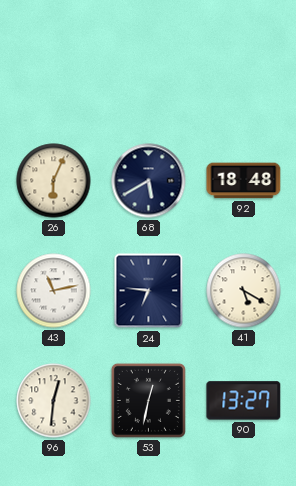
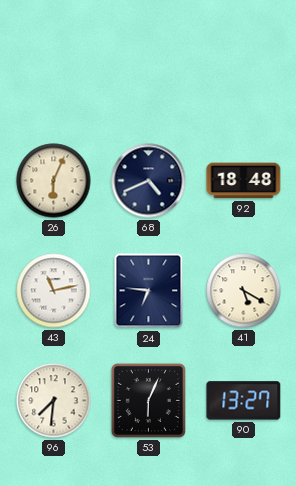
68: 5:40 -> 4:41
96: 12:31 -> 7:31
53: 12:32 -> 6:04
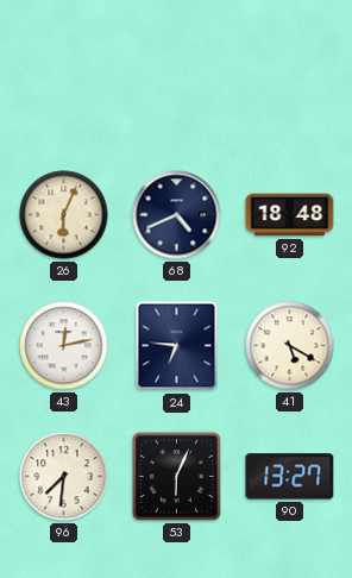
43: 11:13 -> 12:13
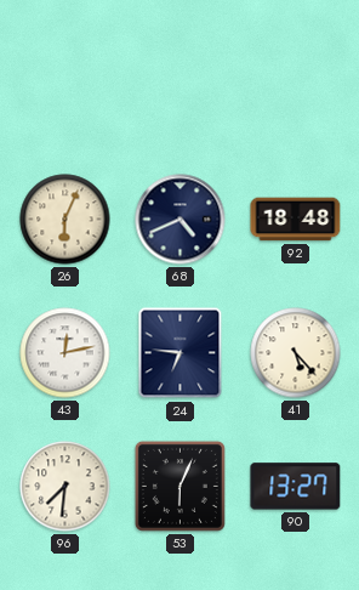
41: 5:20 -> 5:23
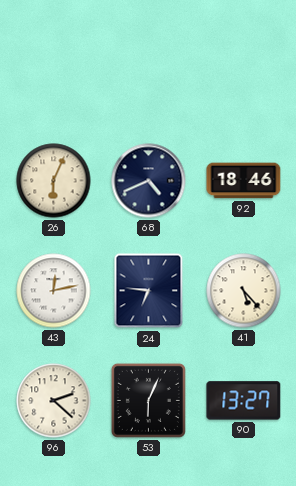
92: 18:48 -> 18:46
96: 7:31 -> 2:22
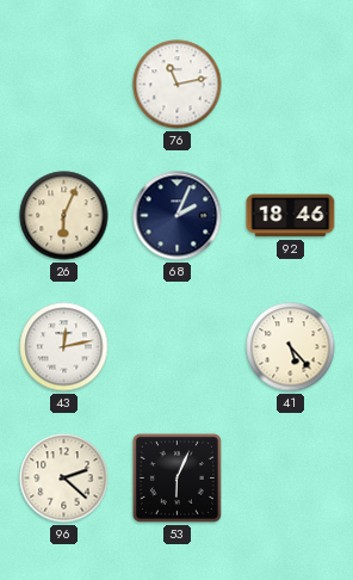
76: none -> 11:13
68: 4:41 -> 2:04
24: 6:46 -> none
90: 13:27 -> none
